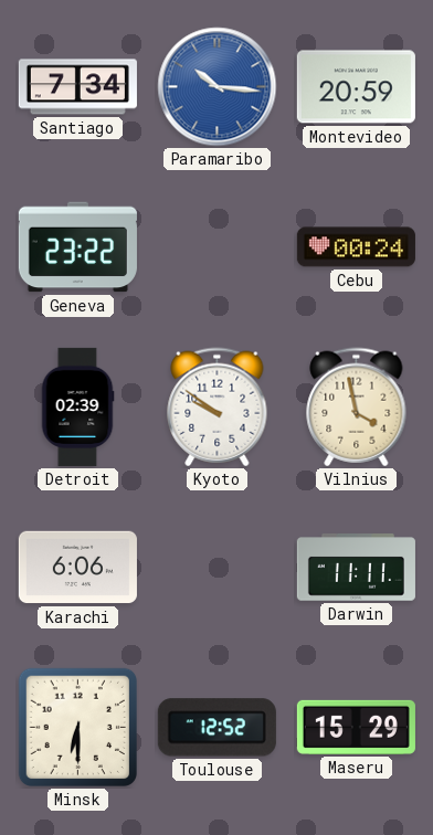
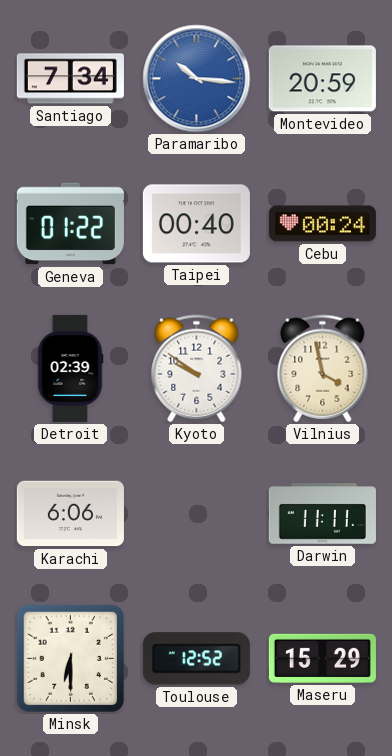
Geneva: 23:22 -> 01:22
Taipei: none -> 00:40
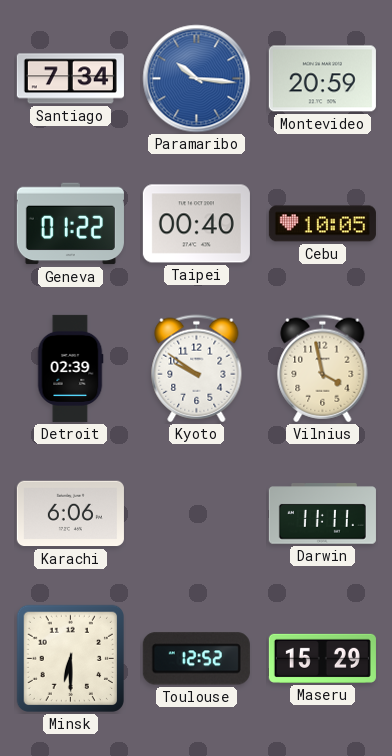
Cebu: 00:24 -> 10:05
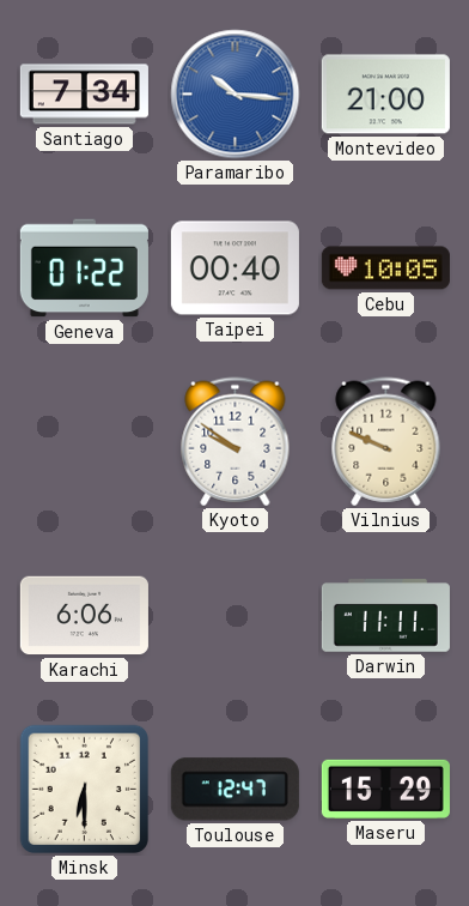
Montevideo: 20:59 -> 21:00
Detroit: 02:39 -> none
Vilnius: 3:58 -> 9:49
Toulouse: 12:52 -> 12:47
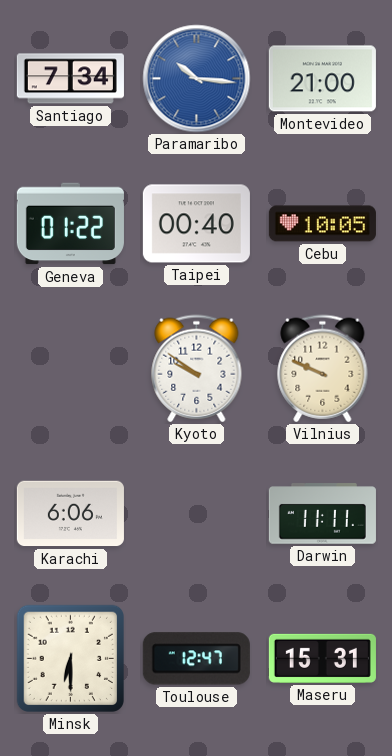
Maseru: 15:29 -> 15:31
